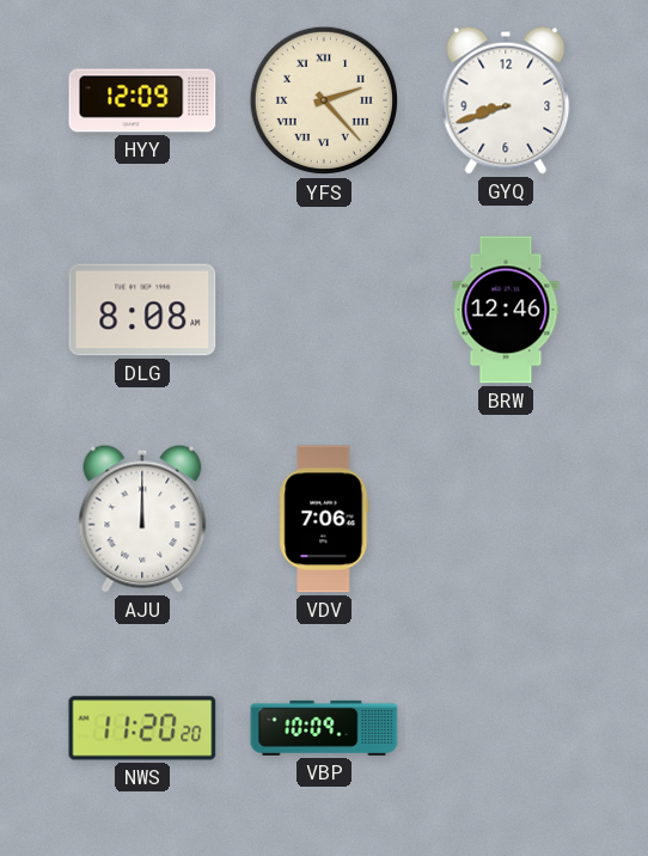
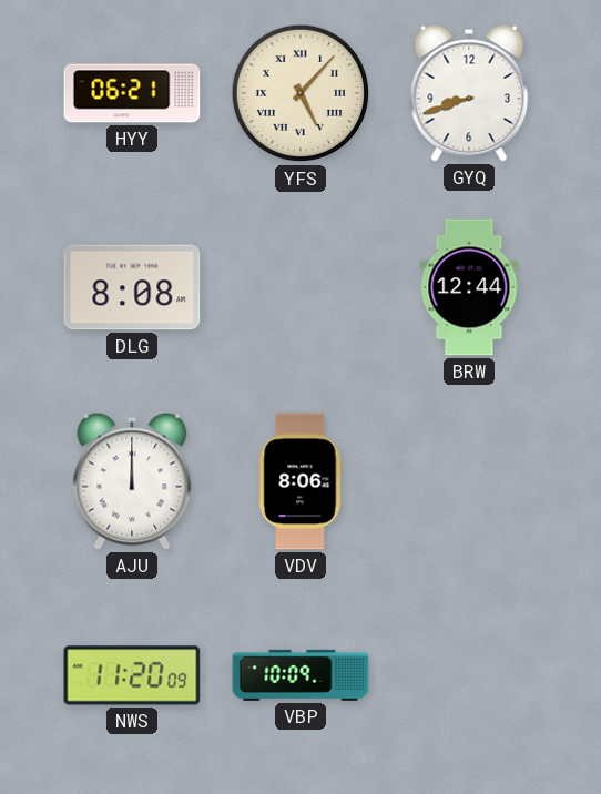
HYY: 12:09 -> 06:21
YFS: 2:23 -> 5:07
BRW: 12:46 -> 12:44
VDV: 7:06 -> 8:06
NWS: 11:20:20 -> 11:20:09
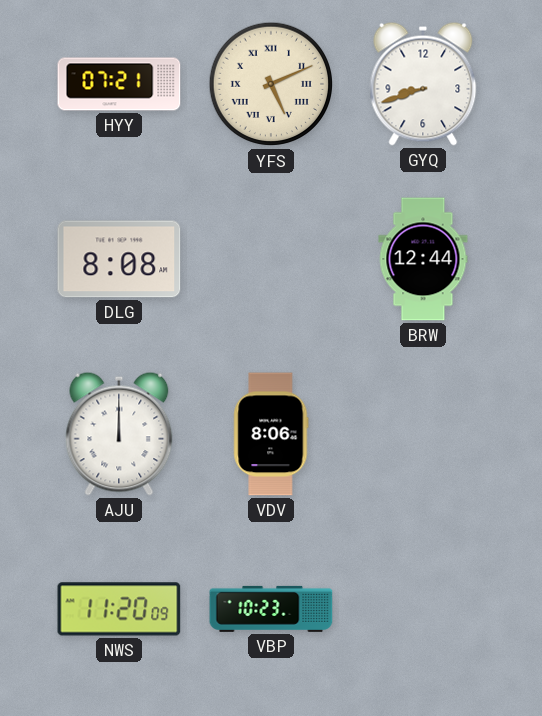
HYY: 06:21 -> 07:21
YFS: 5:07 -> 5:11
VBP: 10:09 -> 10:23
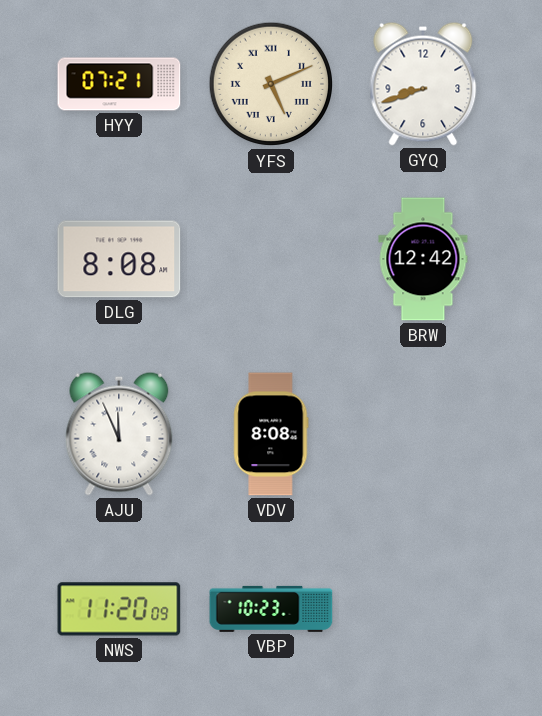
BRW: 12:44 -> 12:42
AJU: 12:00 -> 11:56
VDV: 8:06 -> 8:08
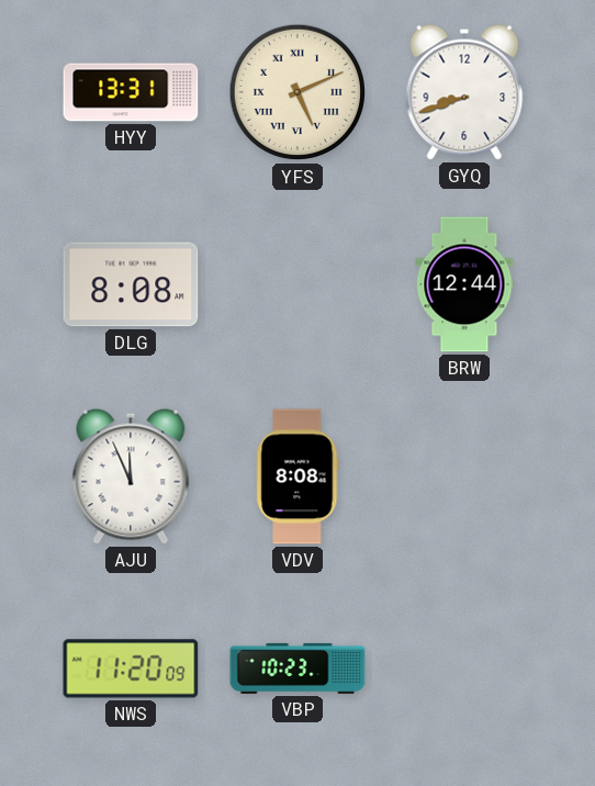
HYY: 07:21 -> 13:31
BRW: 12:42 -> 12:44
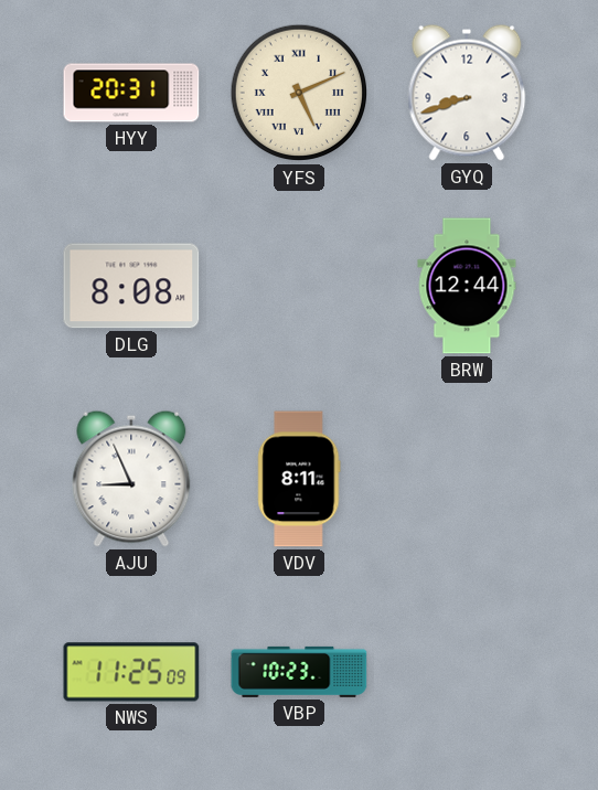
HYY: 13:31 -> 20:31
AJU: 11:56 -> 8:56
VDV: 8:08 -> 8:11
NWS: 11:20 -> 11:25
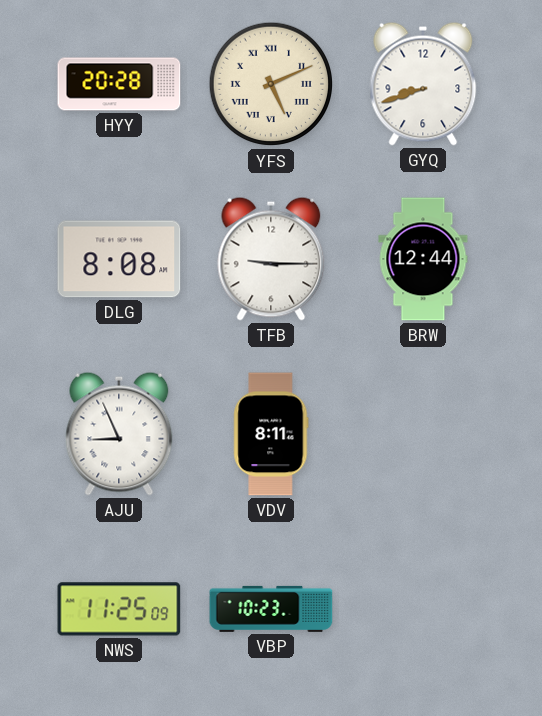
HYY: 20:31 -> 20:28
TFB: none -> 9:15
